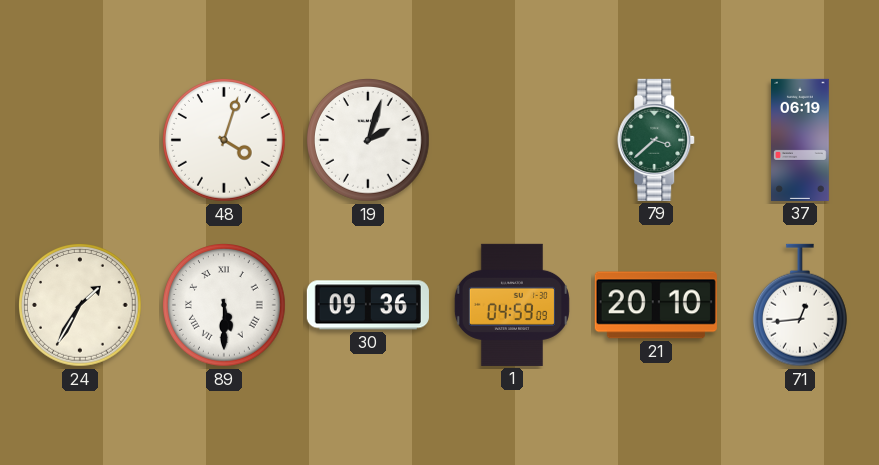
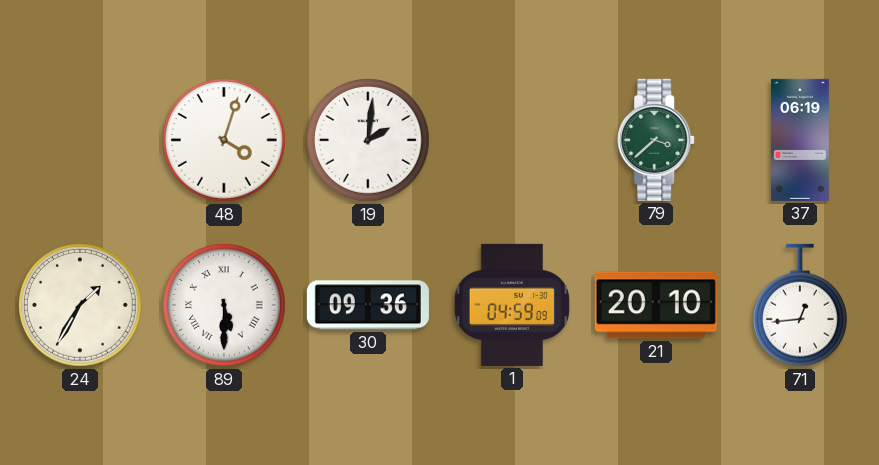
19: 2:03 -> 2:01
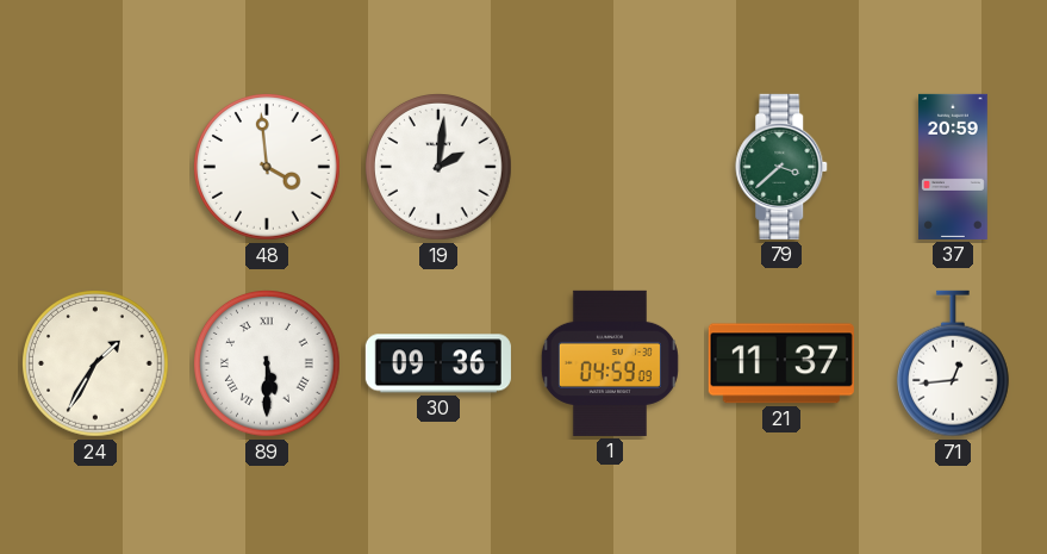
48: 4:03 -> 3:59
37: 06:19 -> 20:59
21: 20:10 -> 11:37
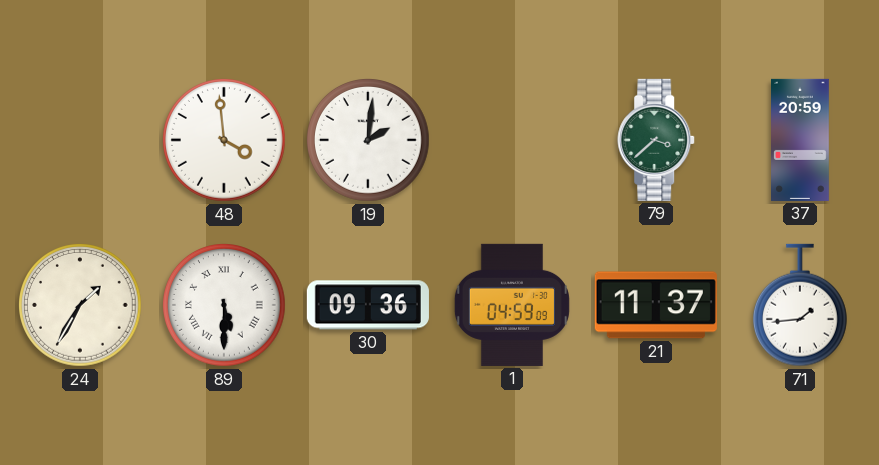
71: 12:44 -> 1:44
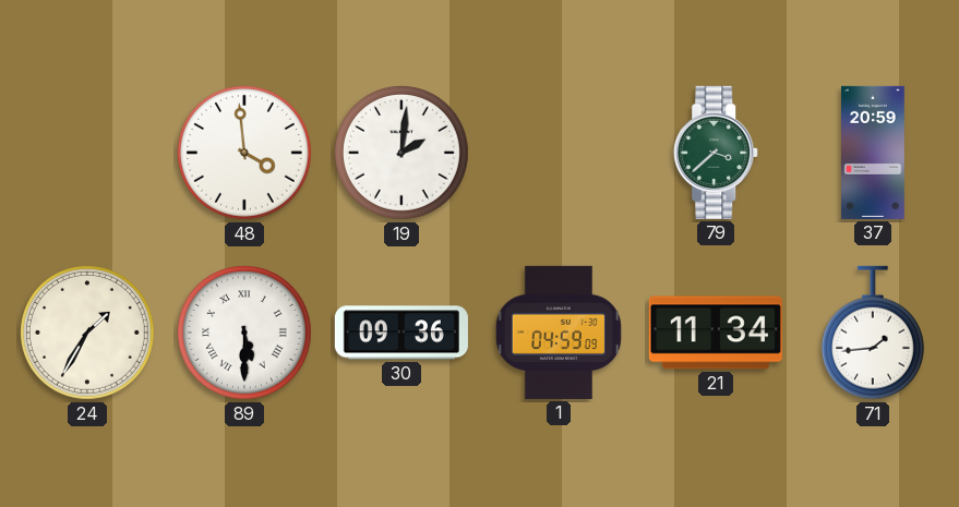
21: 11:37 -> 11:34
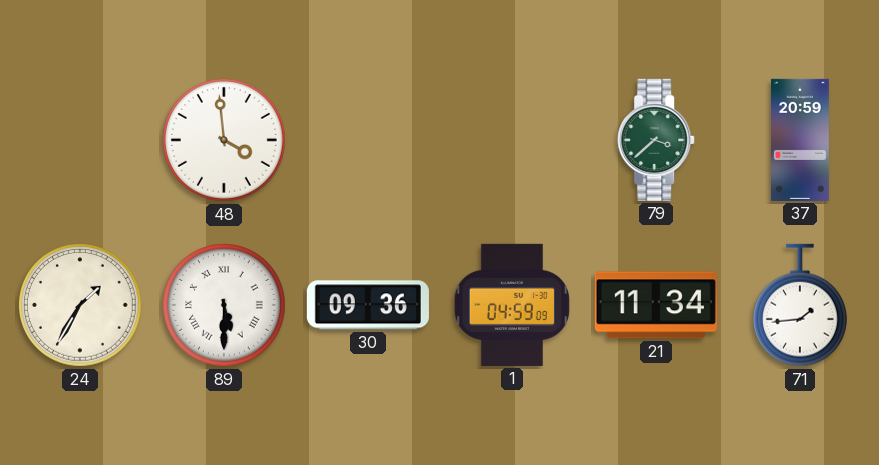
19: 2:01 -> none
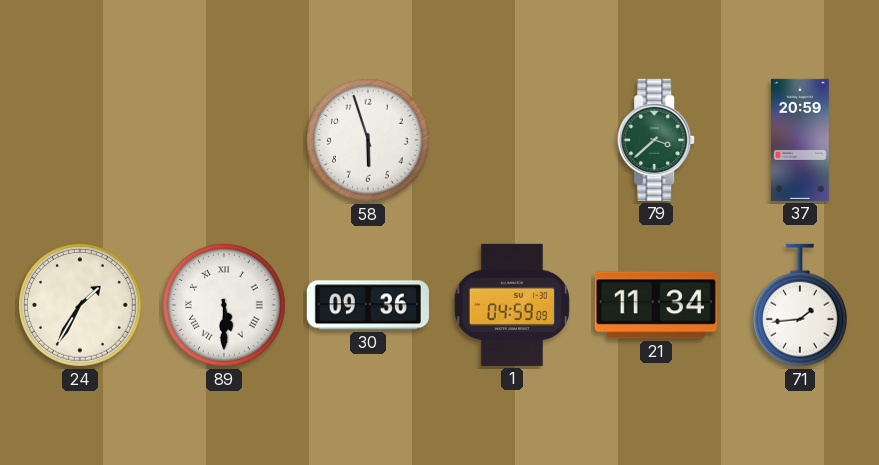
48: 3:59 -> none
58: none -> 5:57
